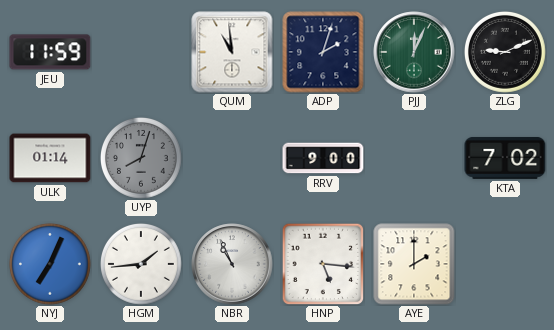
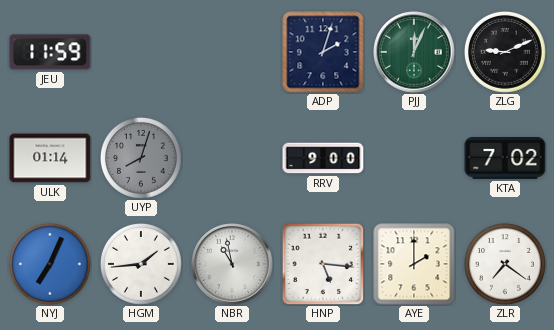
QUM: 10:59 -> none
NBR: 10:56 -> 10:58
ZLR: none -> 7:21
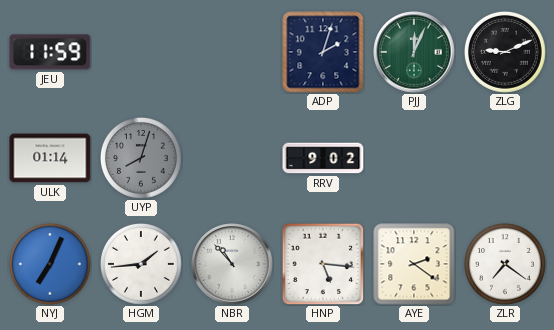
RRV: 9:00 -> 9:02
KTA: 7:02 -> none
NBR: 10:58 -> 10:53
AYE: 2:00 -> 2:21
